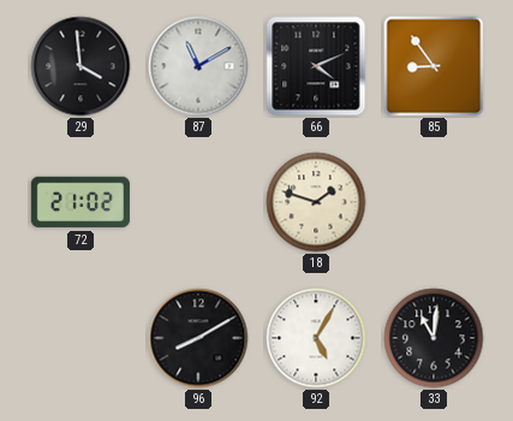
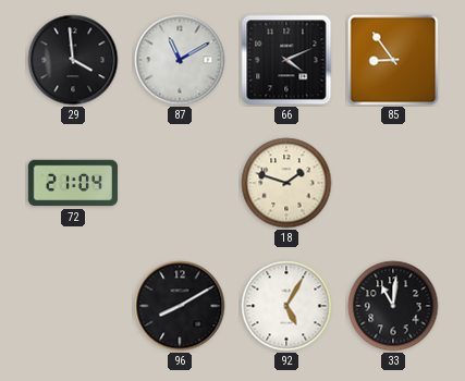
72: 21:02 -> 21:04
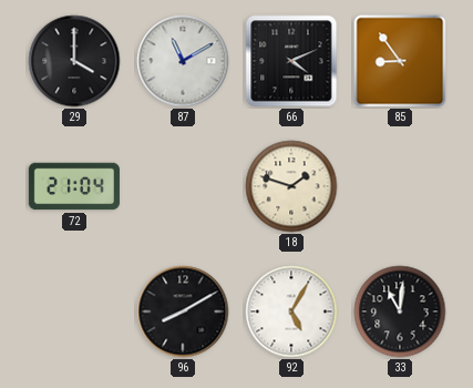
29: 3:59 -> 4:00
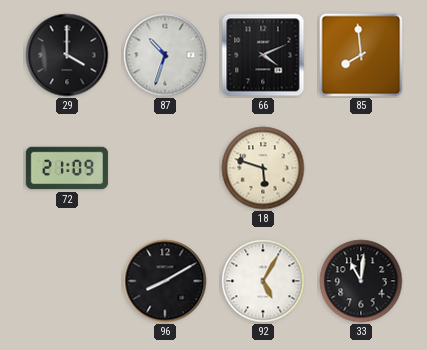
87: 11:10 -> 10:33
85: 8:54 -> 7:59
72: 21:04 -> 21:09
18: 1:48 -> 5:48
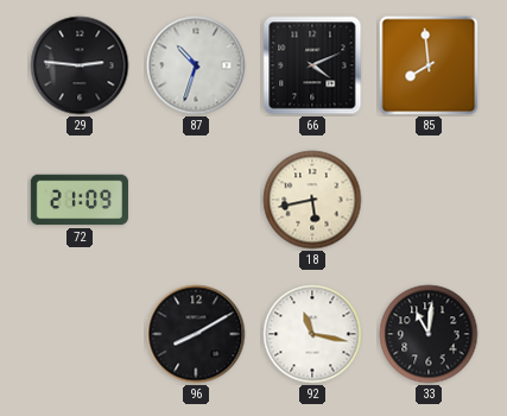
29: 4:00 -> 2:46
18: 5:48 -> 5:43
92: 5:05 -> 11:17
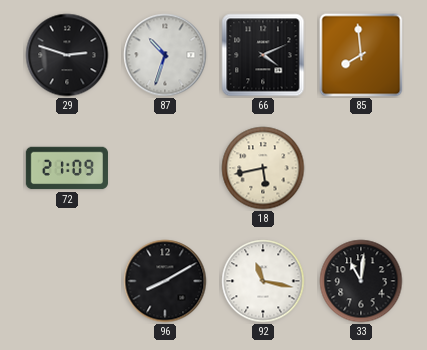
29: 2:46 -> 2:48
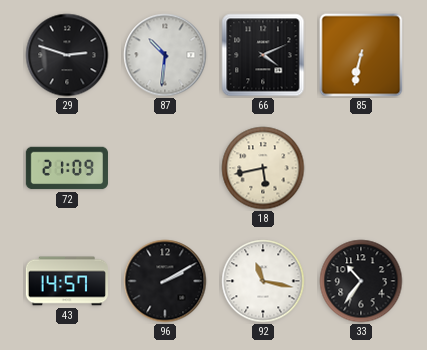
87: 10:33 -> 10:31
85: 7:59 -> 6:32
43: none -> 14:57
96: 8:10 -> 2:10
33: 11:01 -> 10:36
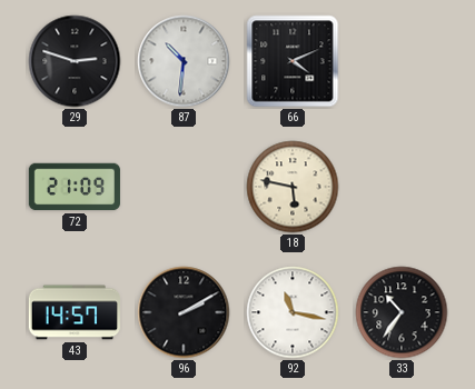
85: 6:32 -> none
18: 5:43 -> 5:47
